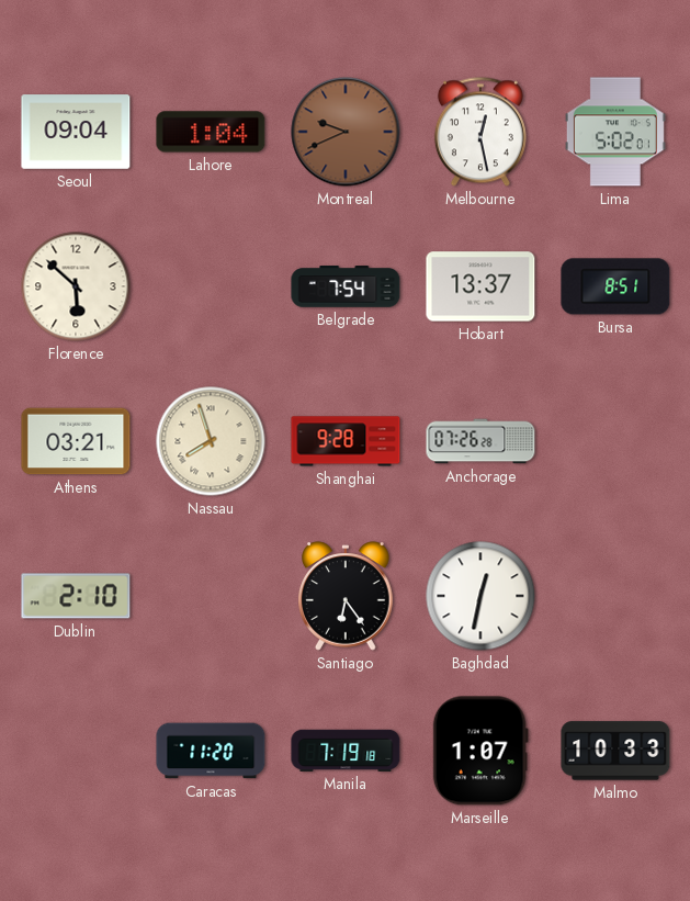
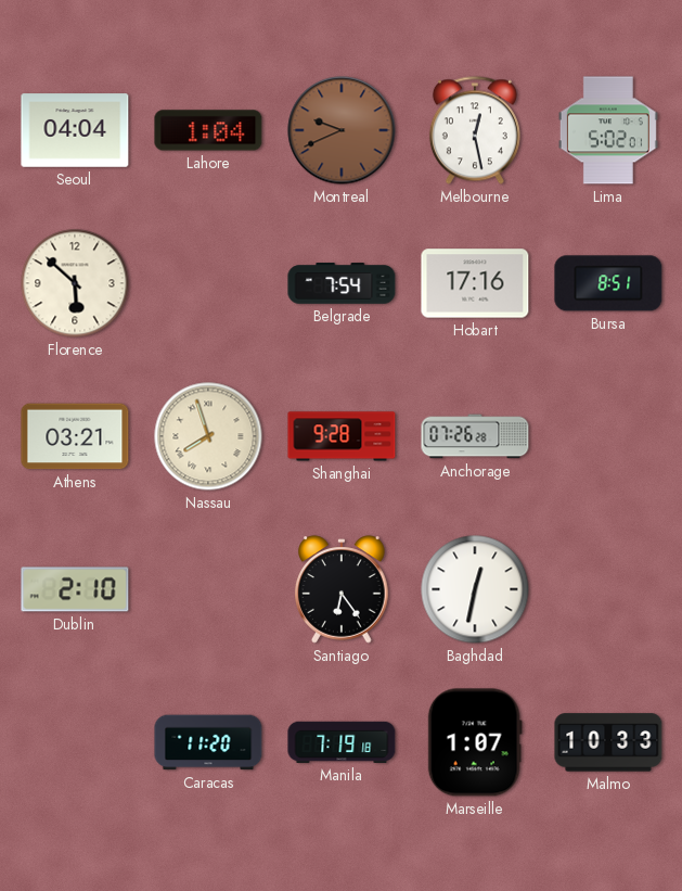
Seoul: 09:04 -> 04:04
Hobart: 13:37 -> 17:16
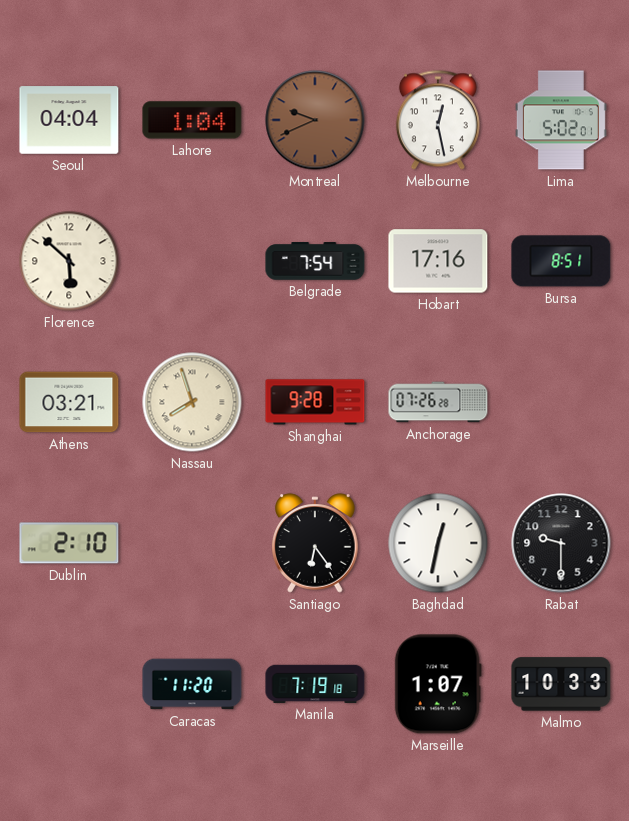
Rabat: none -> 9:30
